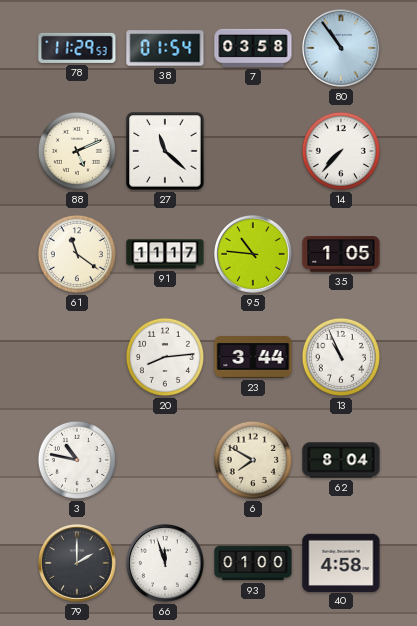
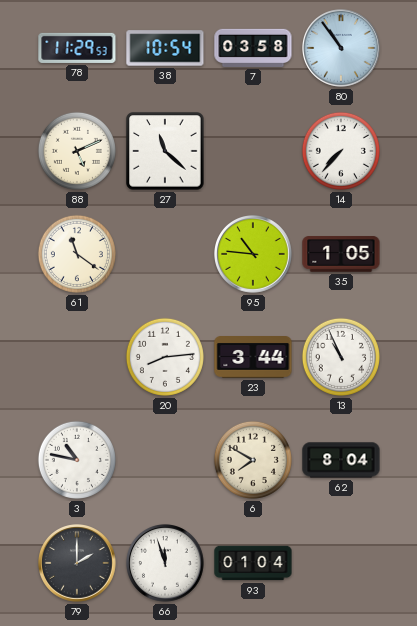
38: 01:54 -> 10:54
91: 11:17 -> none
93: 01:00 -> 01:04
40: 4:58 -> none
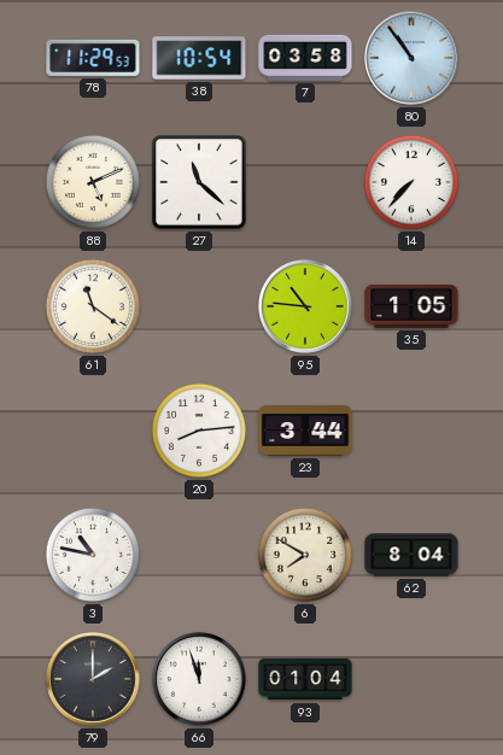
13: 10:56 -> none
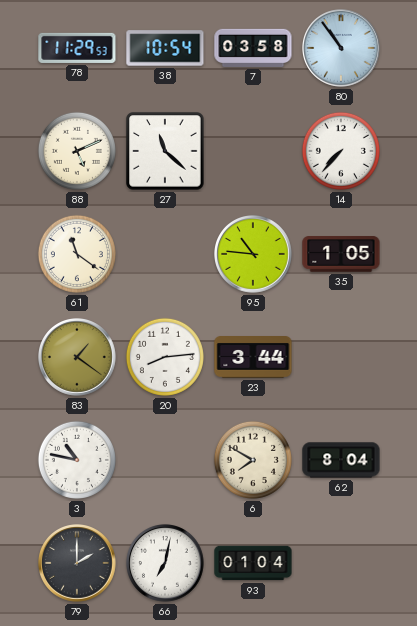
83: none -> 1:21
66: 11:57 -> 7:02
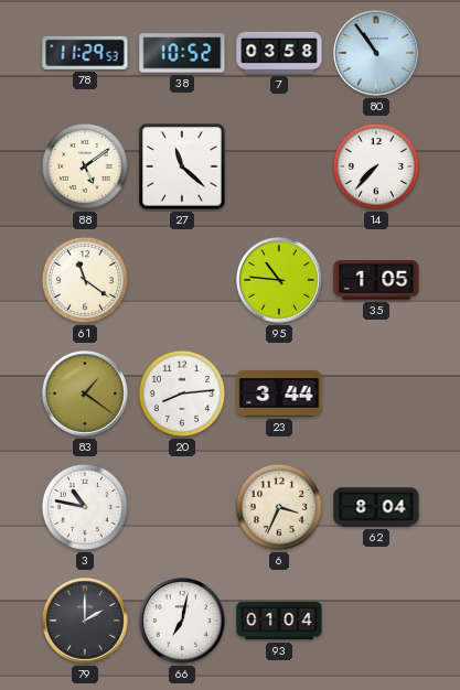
38: 10:54 -> 10:52
88: 5:11 -> 5:09
6: 7:50 -> 3:34
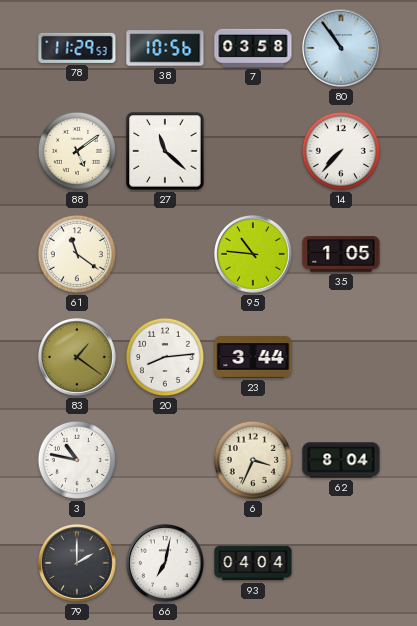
38: 10:52 -> 10:56
93: 01:04 -> 04:04
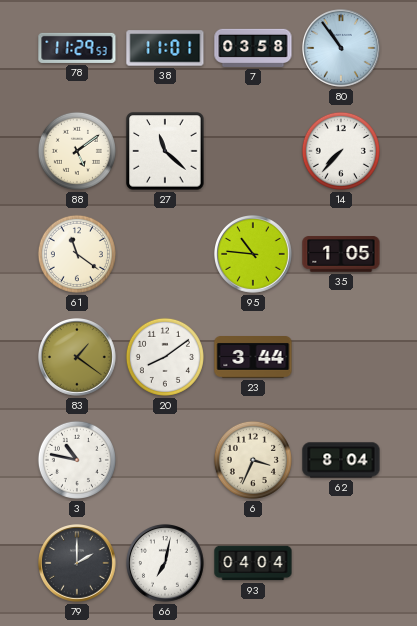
38: 10:56 -> 11:01
20: 8:14 -> 8:09
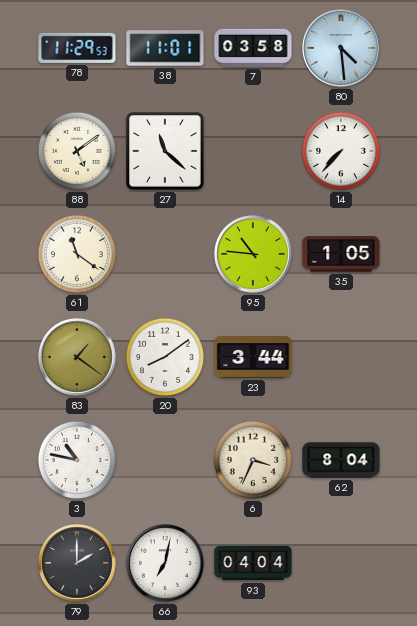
80: 10:54 -> 4:29
